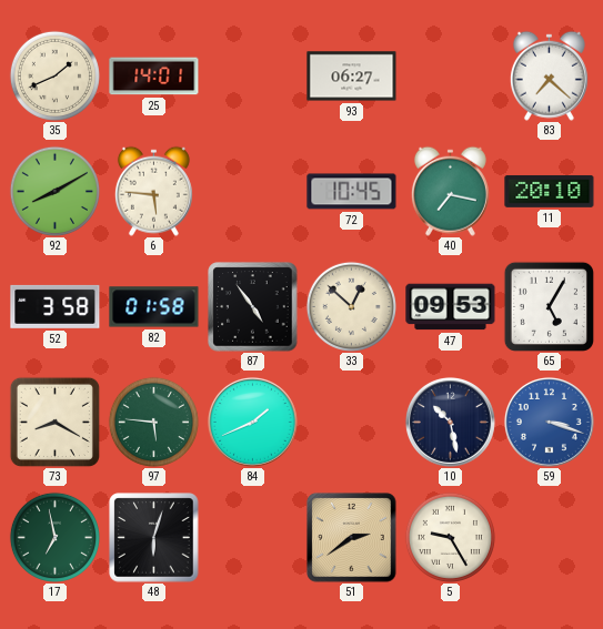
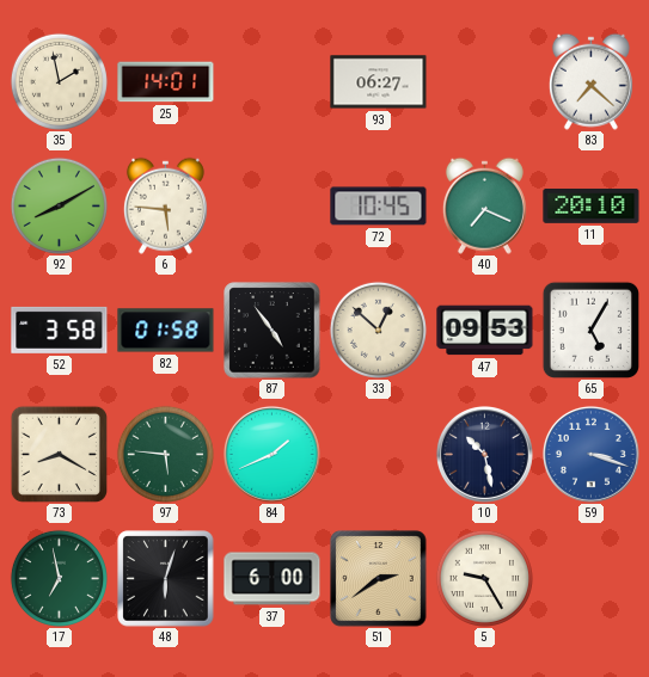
35: 1:41 -> 1:58
40: 7:17 -> 7:19
37: none -> 6:00
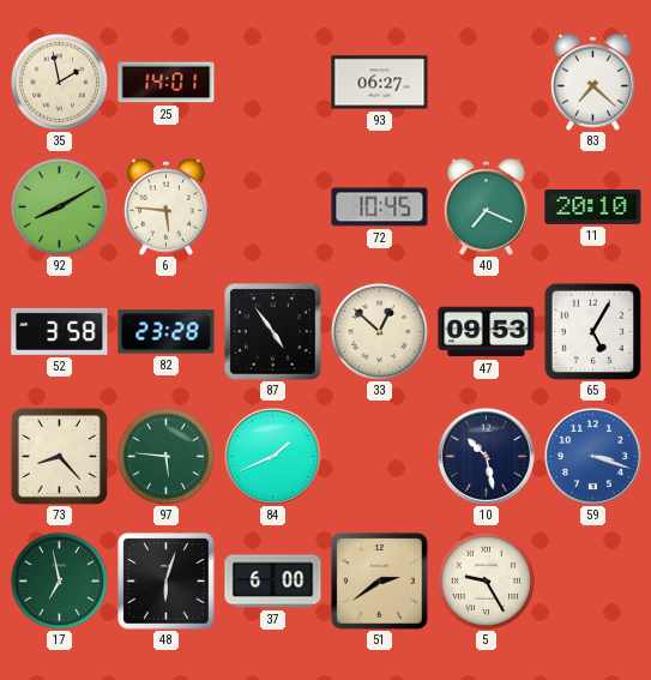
82: 01:58 -> 23:28
73: 8:20 -> 8:23
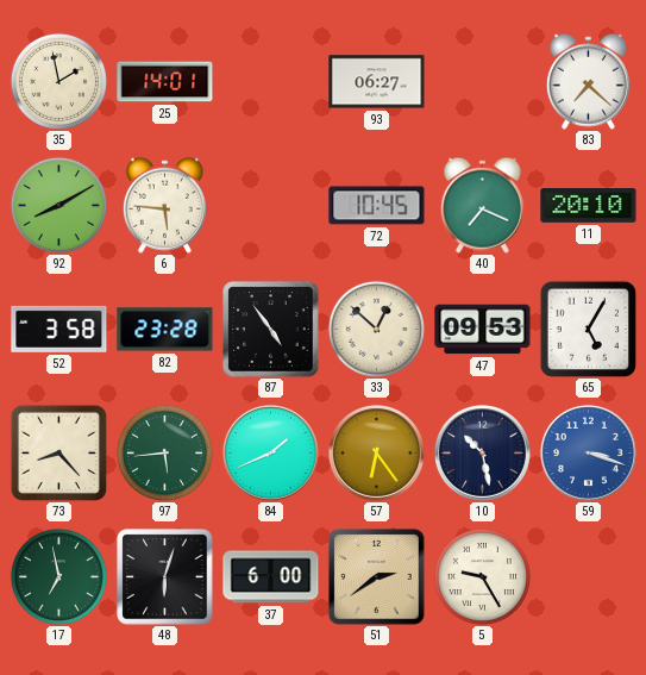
97: 5:46 -> 5:44
57: none -> 6:24
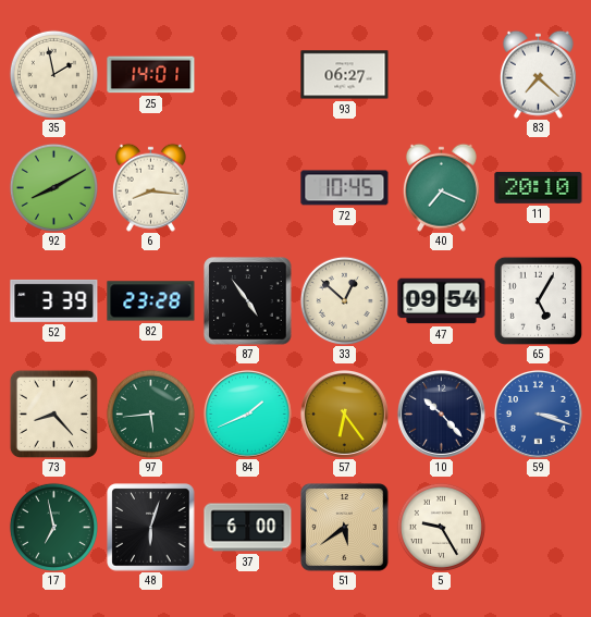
6: 5:46 -> 8:16
52: 3:58 -> 3:39
47: 09:53 -> 09:54
10: 10:28 -> 10:23
51: 2:39 -> 5:39
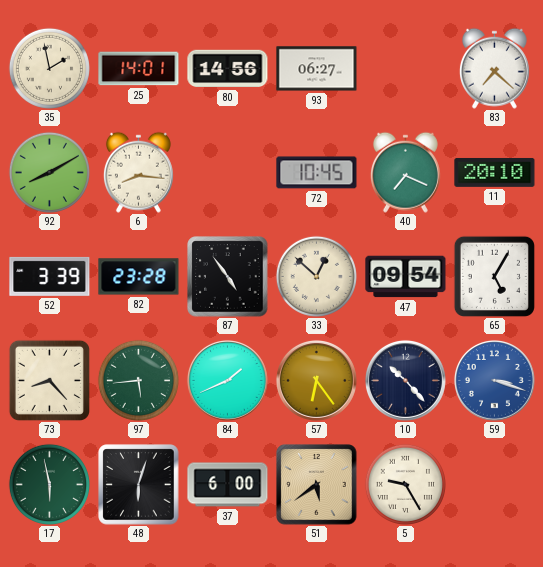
80: none -> 14:56
17: 6:58 -> 5:58
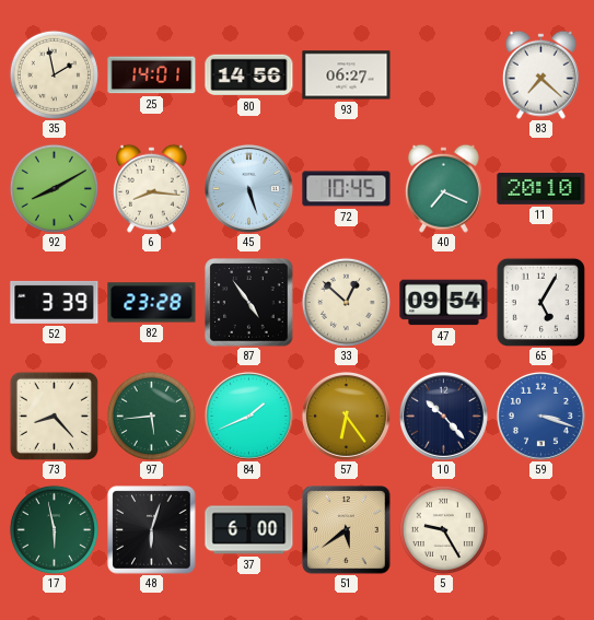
45: none -> 5:27
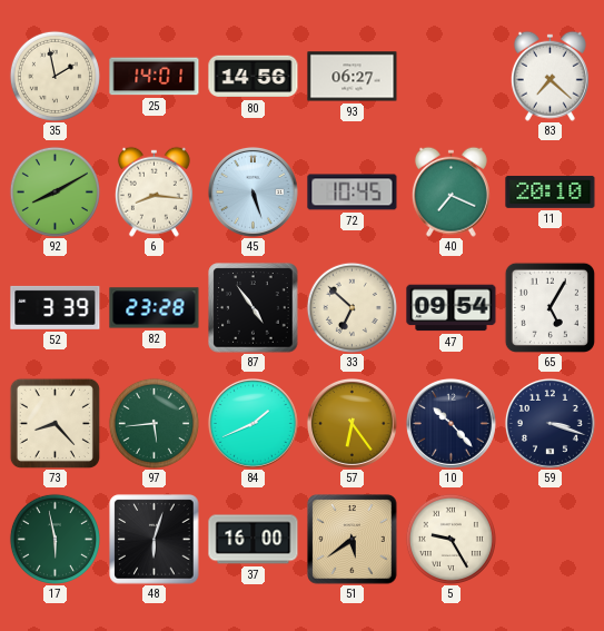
33: 12:52 -> 6:52
59 dial: blue -> navy
37: 6:00 -> 16:00
